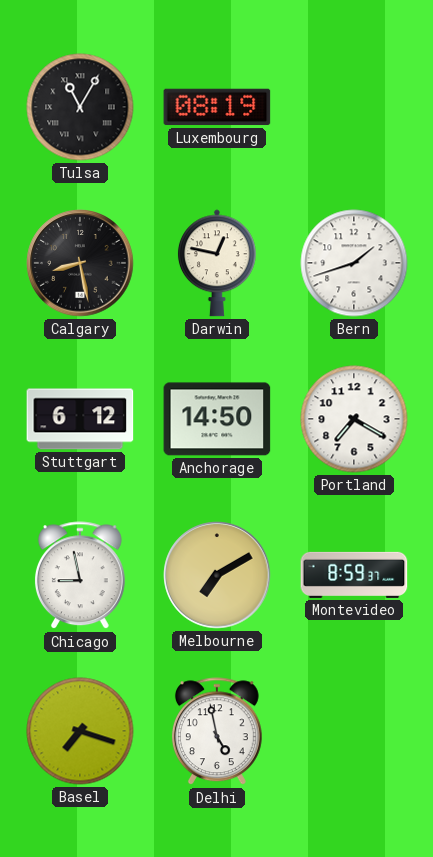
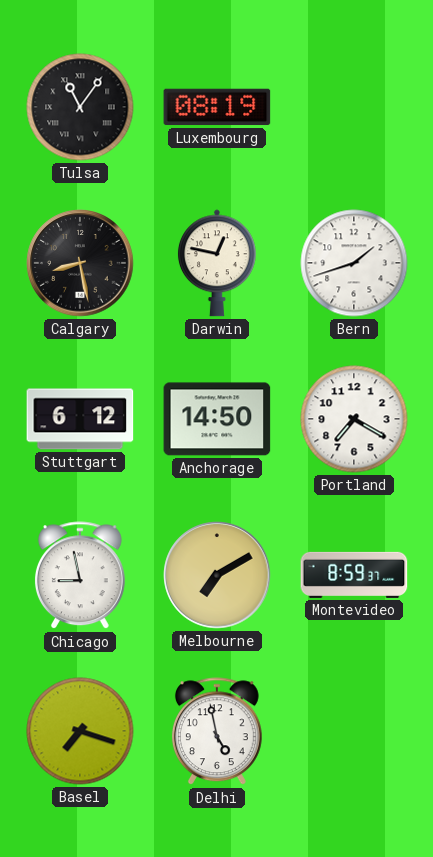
Tulsa: 11:05 -> 11:06
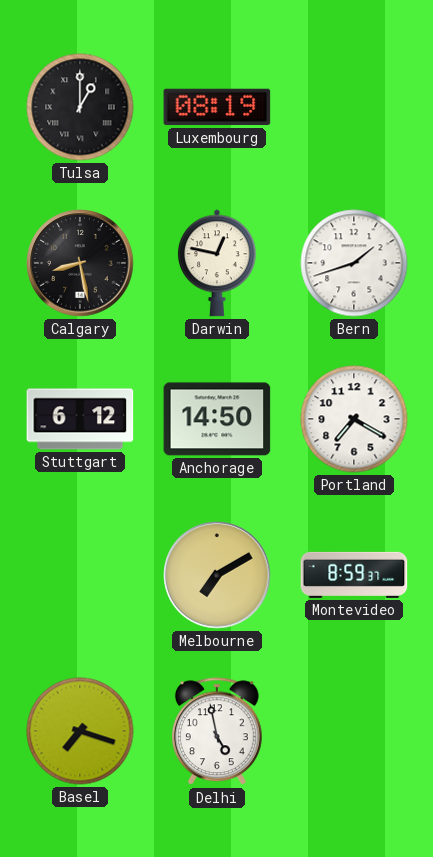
Tulsa: 11:06 -> 1:00
Chicago: 8:58 -> none
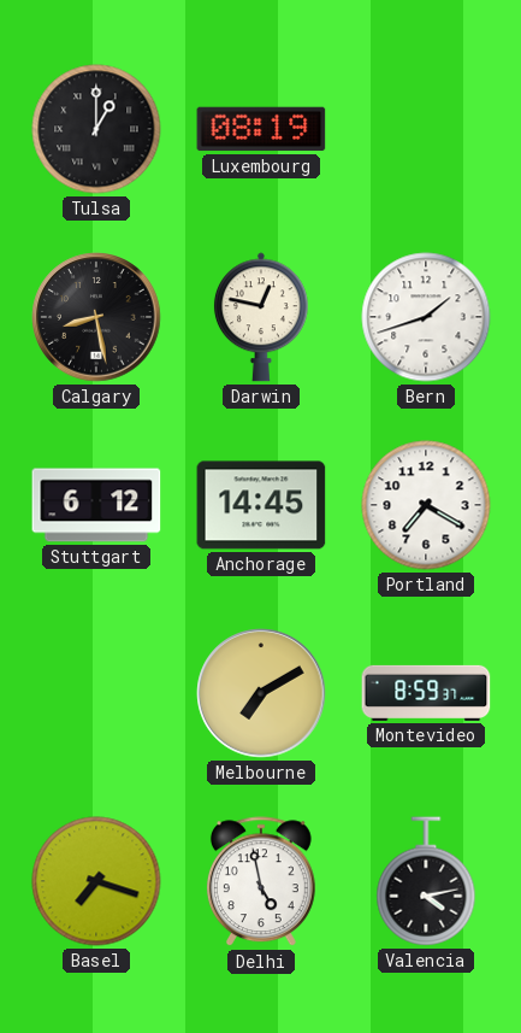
Anchorage: 14:50 -> 14:45
Valencia: none -> 4:13
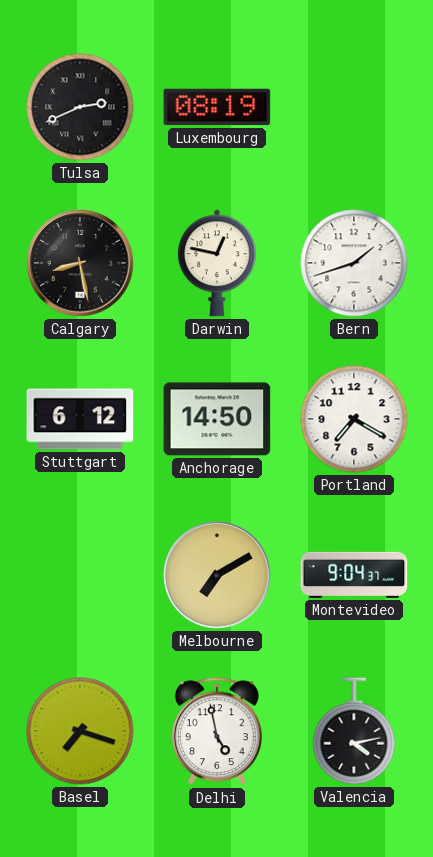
Tulsa: 1:00 -> 2:41
Anchorage: 14:45 -> 14:50
Montevideo: 8:59 -> 9:04
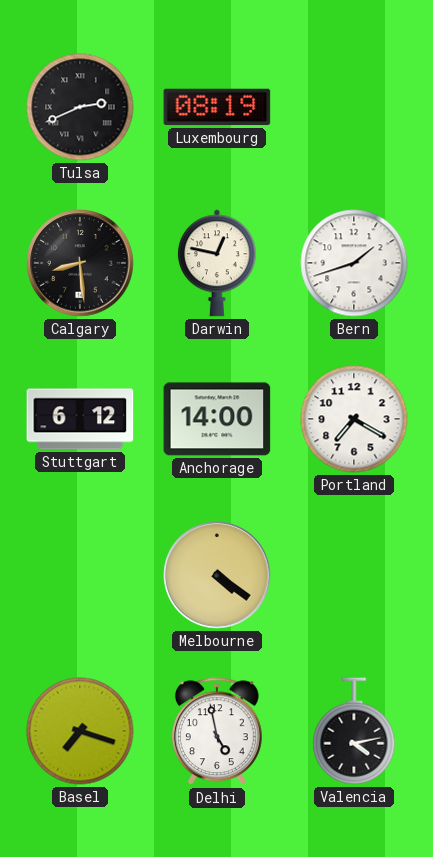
Calgary: 8:28 -> 8:29
Anchorage: 14:50 -> 14:00
Melbourne: 7:10 -> 4:21
Montevideo: 9:04 -> none
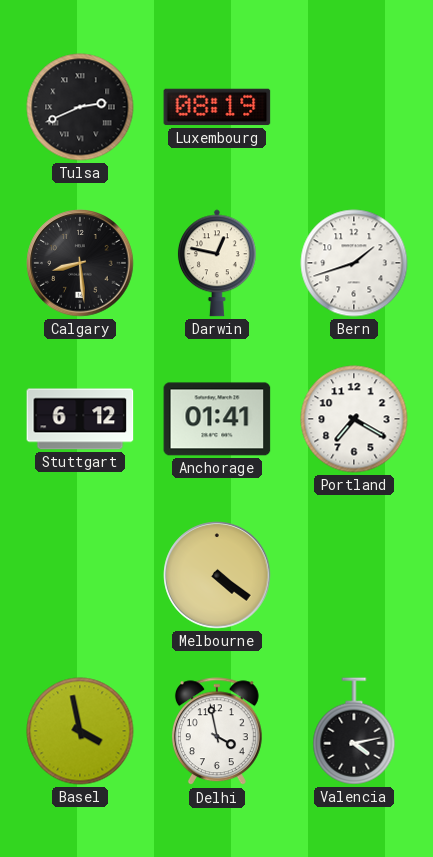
Anchorage: 14:00 -> 01:41
Basel: 7:18 -> 3:58
Delhi: 4:58 -> 3:58
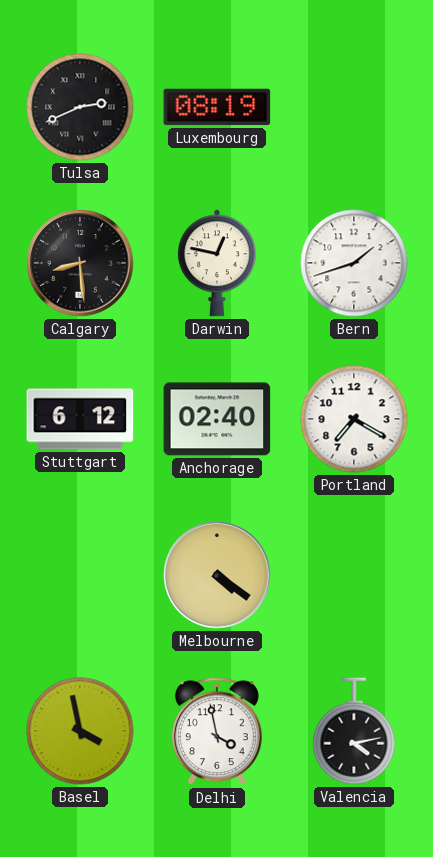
Anchorage: 01:41 -> 02:40
